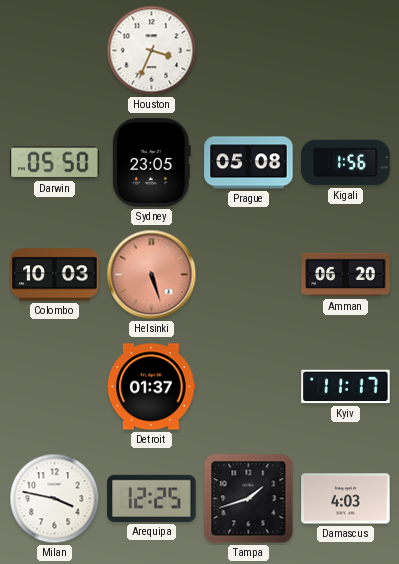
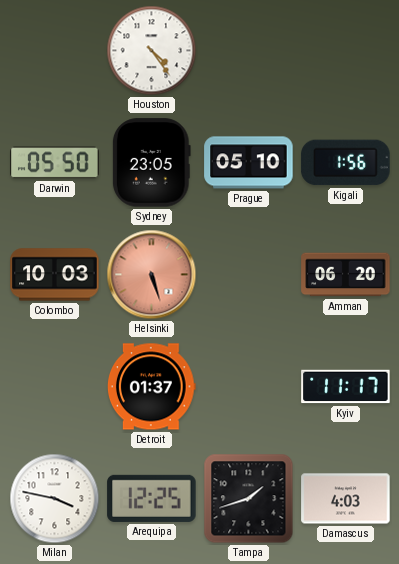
Houston: 3:34 -> 4:24
Prague: 05:08 -> 05:10
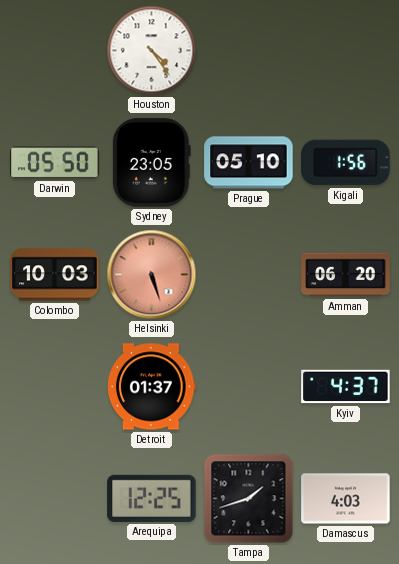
Kyiv: 11:17 -> 4:37
Milan: 3:47 -> none
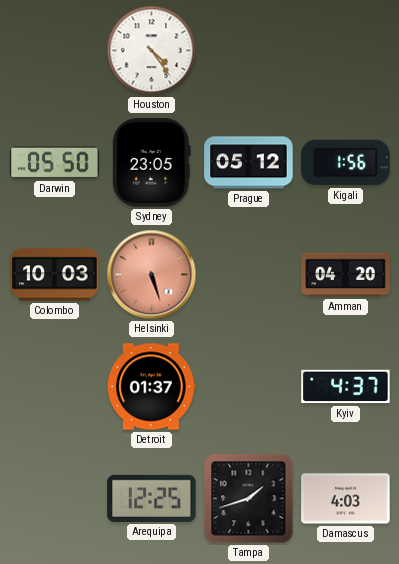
Prague: 05:10 -> 05:12
Amman: 06:20 -> 04:20
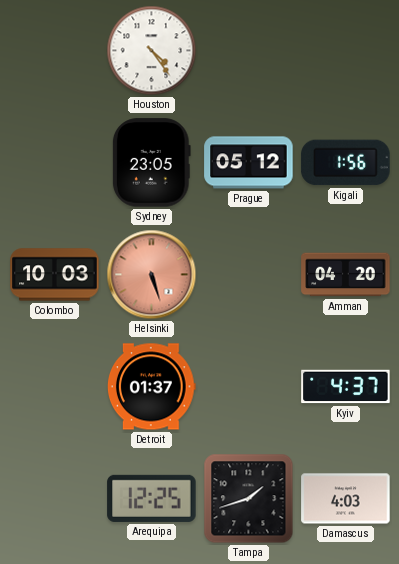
Darwin: 05:50 -> none
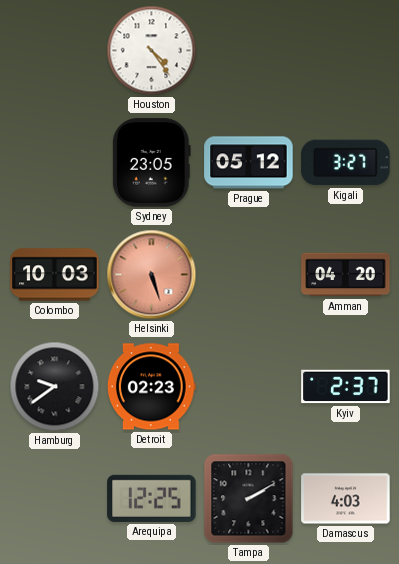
Kigali: 1:56 -> 3:27
Hamburg: none -> 9:39
Detroit: 01:37 -> 02:23
Kyiv: 4:37 -> 2:37
Tampa: 1:42 -> 2:10
